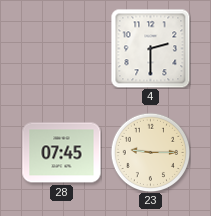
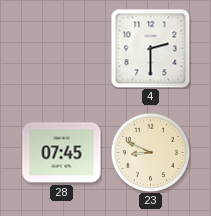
23: 9:15 -> 8:49
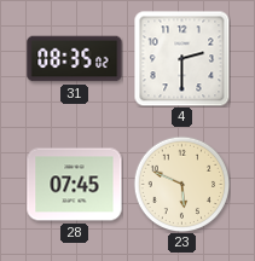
31: none -> 08:35
23: 8:49 -> 5:49
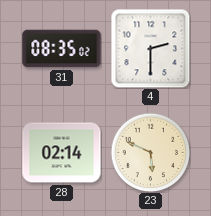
28: 07:45 -> 02:14
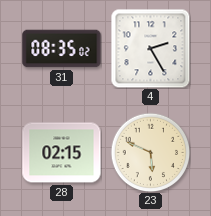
4: 2:30 -> 2:25
28: 02:14 -> 02:15
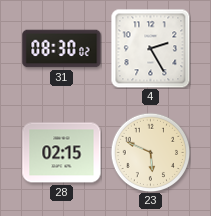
31: 08:35 -> 08:30
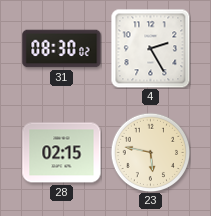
23: 5:49 -> 5:47
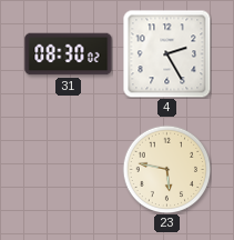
28: 02:15 -> none
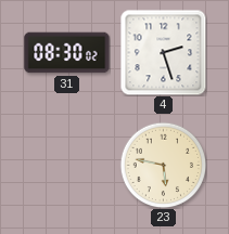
4: 2:25 -> 2:27
